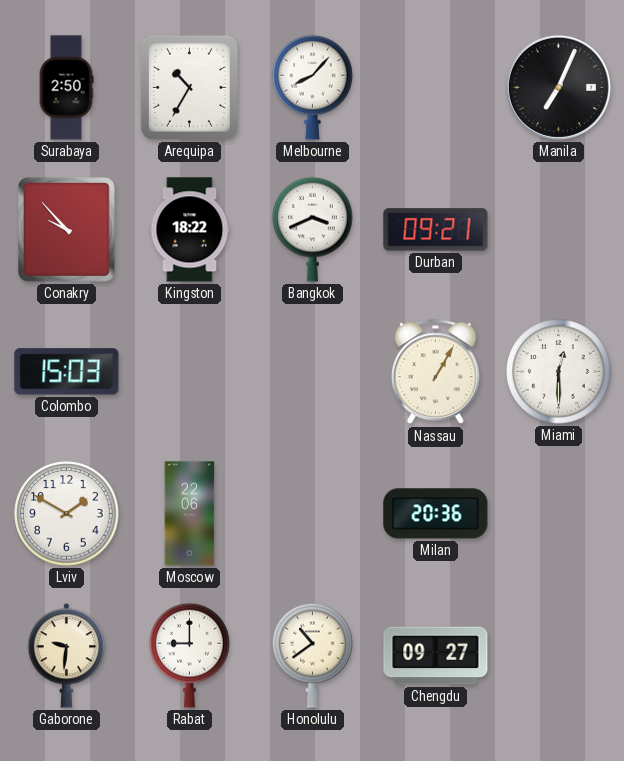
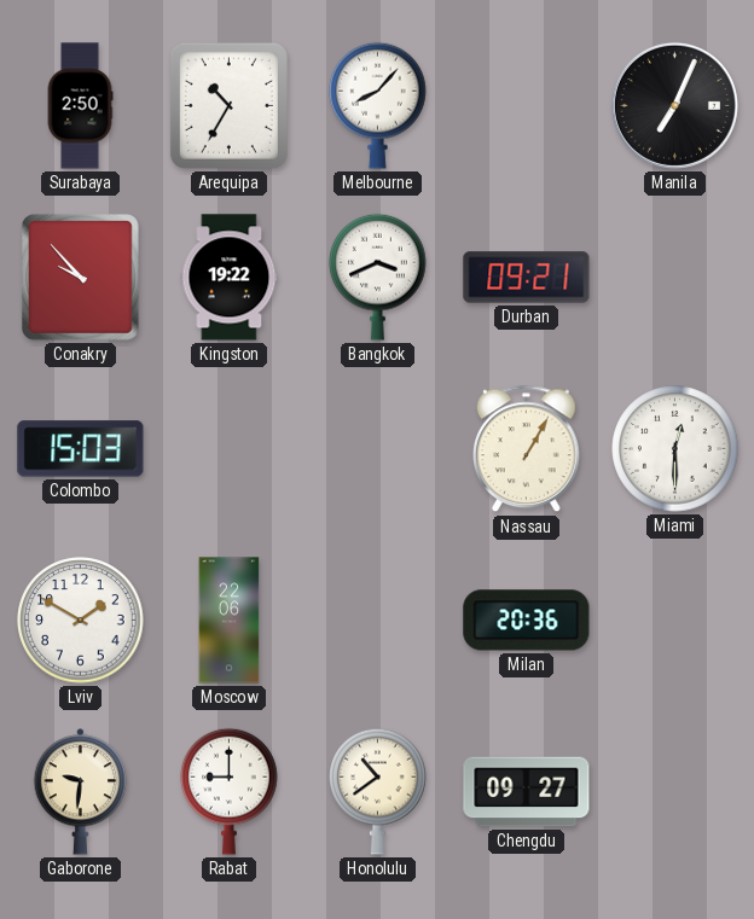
Kingston: 18:22 -> 19:22
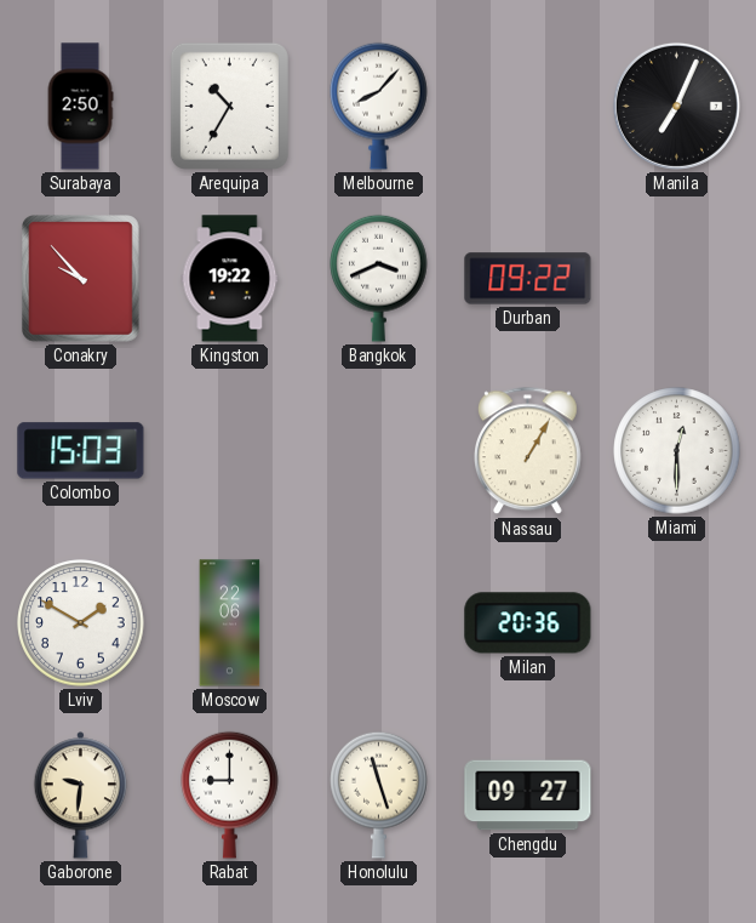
Durban: 09:21 -> 09:22
Honolulu: 10:39 -> 11:27
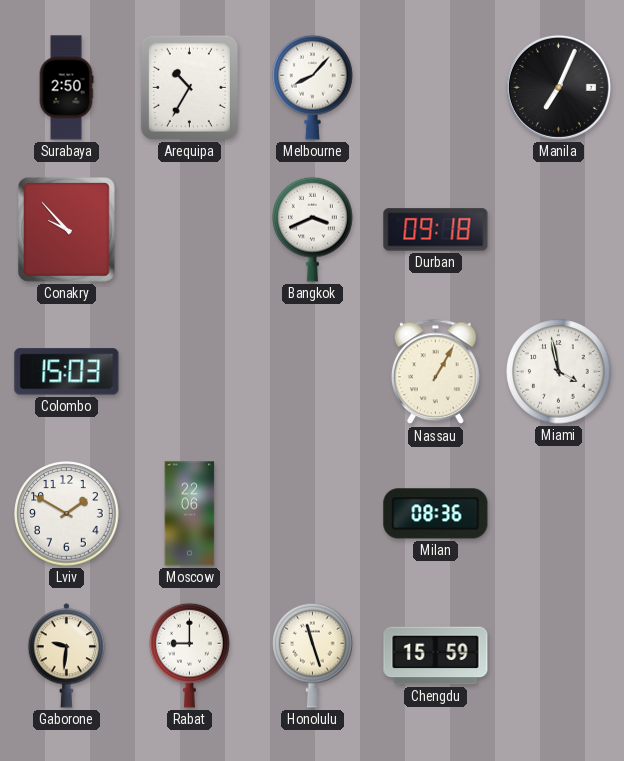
Kingston: 19:22 -> none
Durban: 09:22 -> 09:18
Miami: 12:30 -> 3:58
Milan: 20:36 -> 08:36
Chengdu: 09:27 -> 15:59
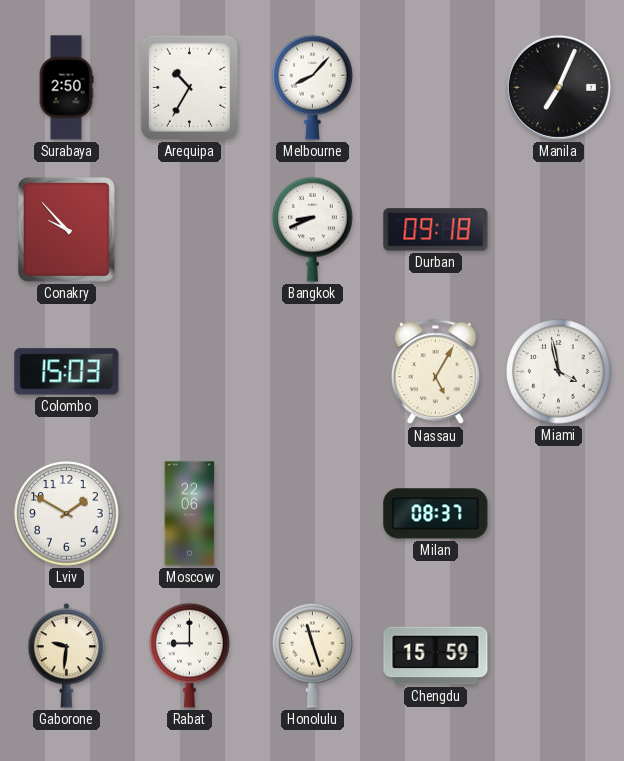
Bangkok: 3:41 -> 8:41
Nassau: 1:05 -> 5:05
Milan: 08:36 -> 08:37
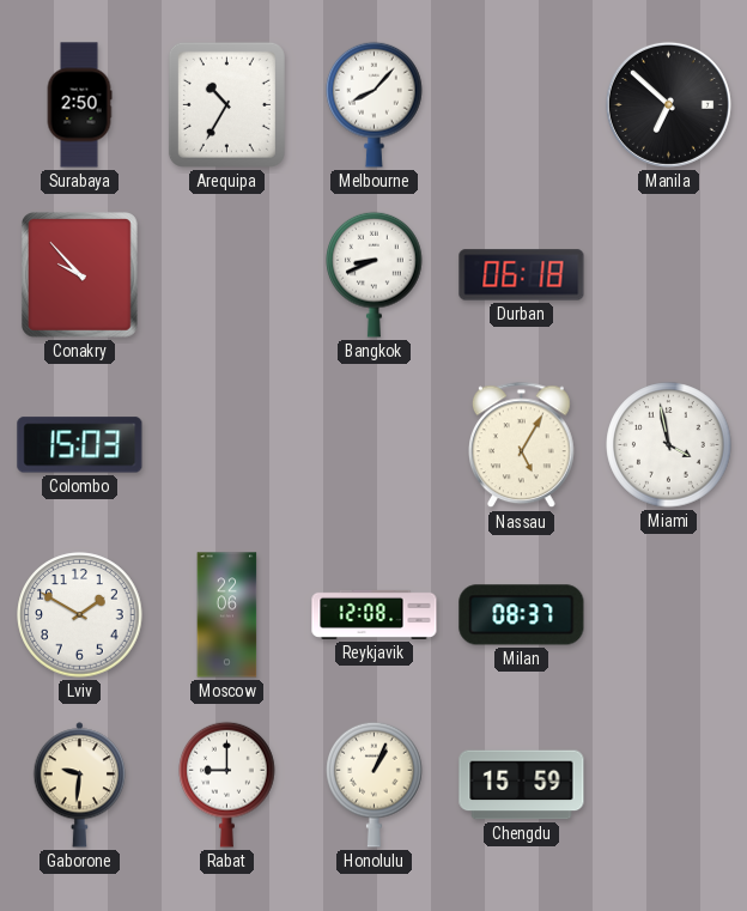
Manila: 7:04 -> 6:52
Durban: 09:18 -> 06:18
Reykjavik: none -> 12:08
Honolulu: 11:27 -> 1:04
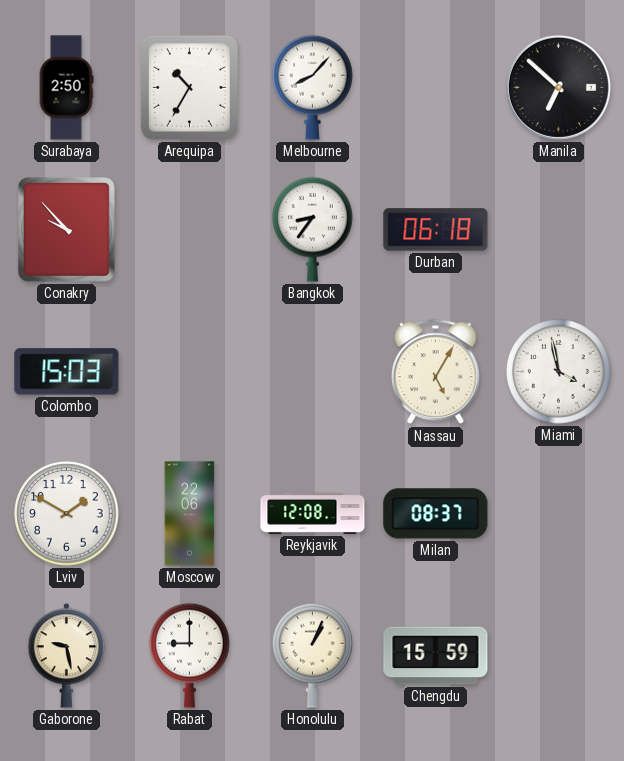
Bangkok: 8:41 -> 8:36
Gaborone: 9:31 -> 9:28
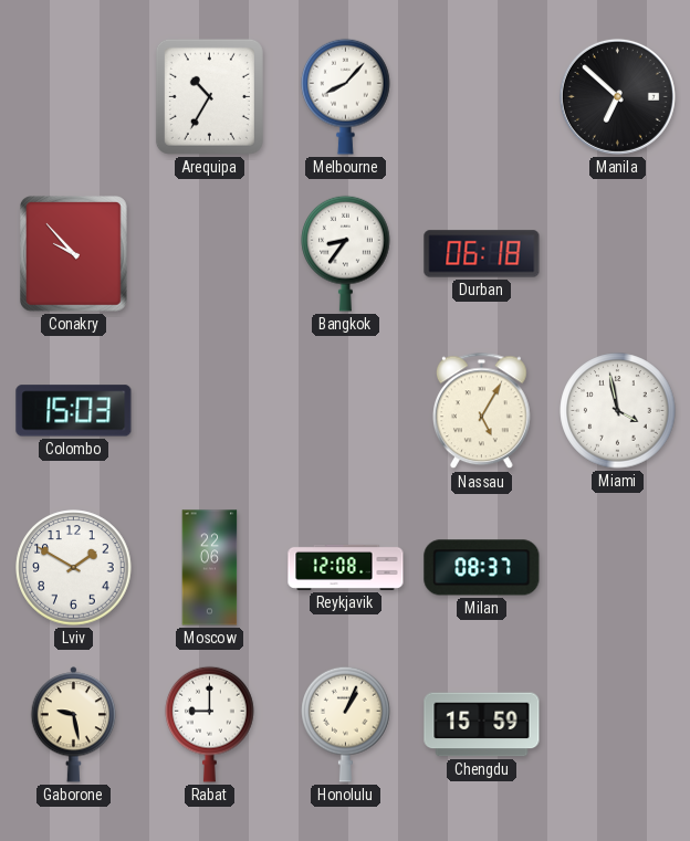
Surabaya: 2:50 -> none
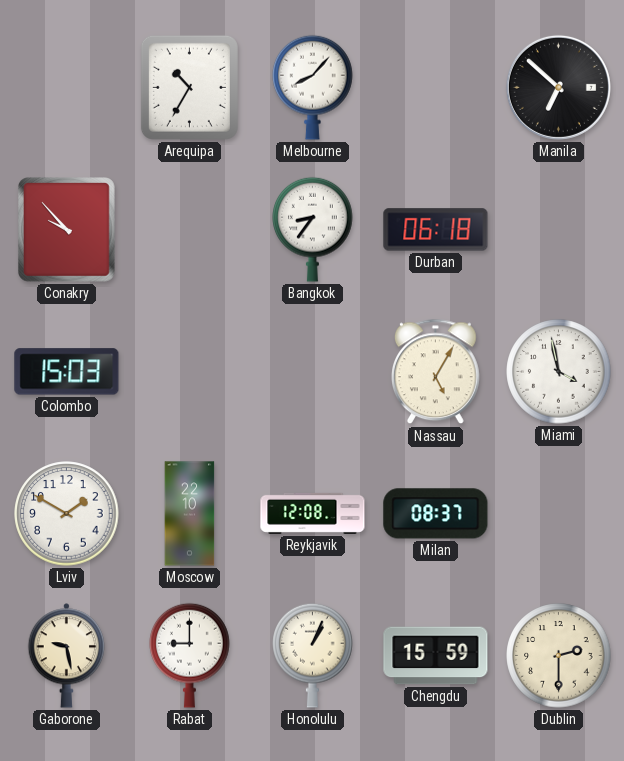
Moscow: 22:06 -> 22:10
Dublin: none -> 2:30
